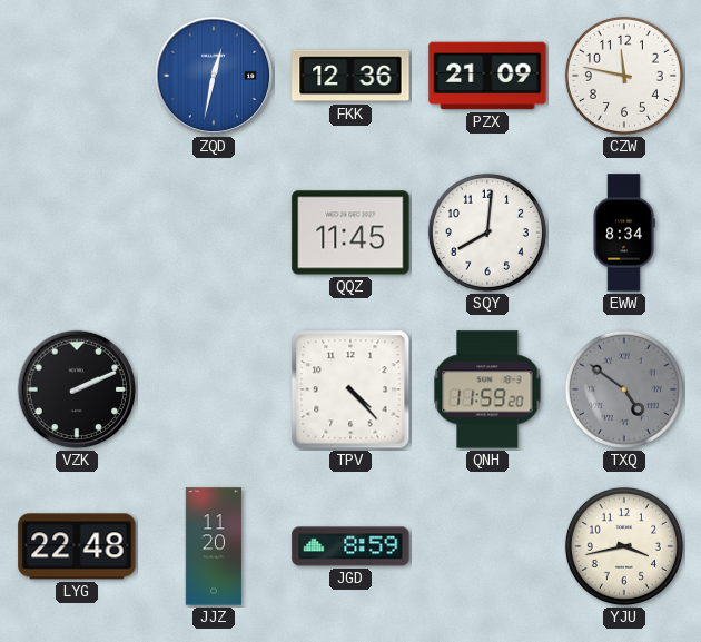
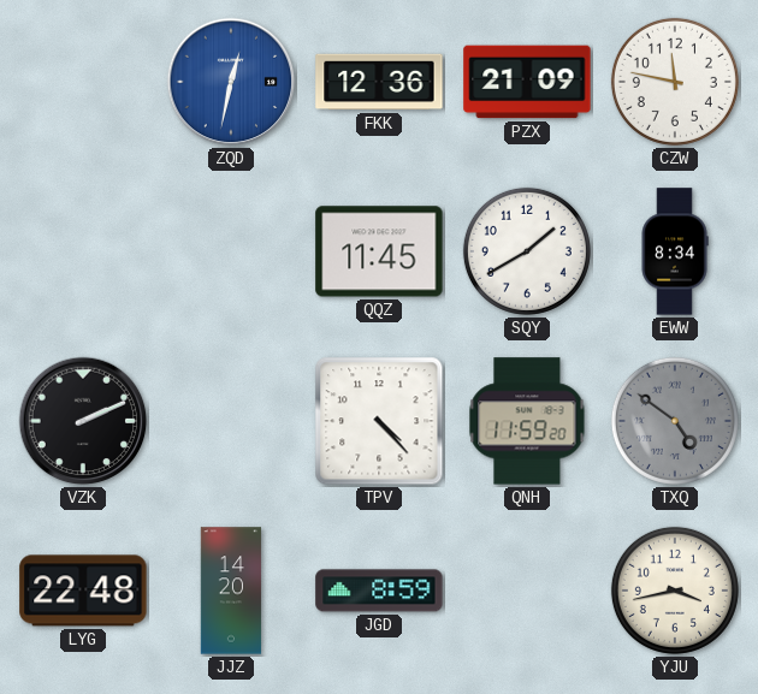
SQY: 8:01 -> 1:40
JJZ: 11:20 -> 14:20
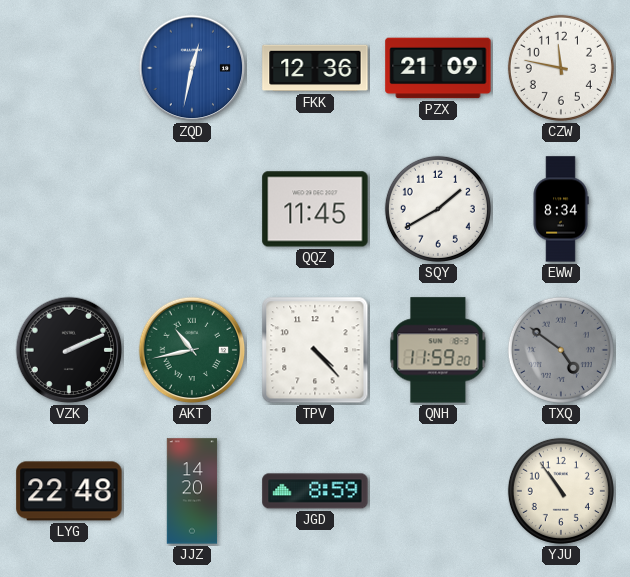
AKT: none -> 10:43
YJU: 3:43 -> 10:54
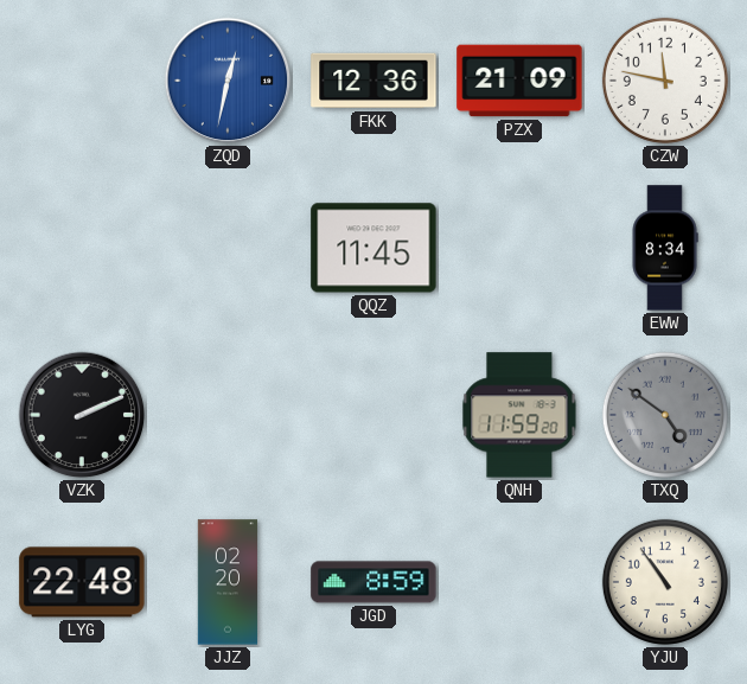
SQY: 1:40 -> none
AKT: 10:43 -> none
TPV: 4:23 -> none
JJZ: 14:20 -> 02:20
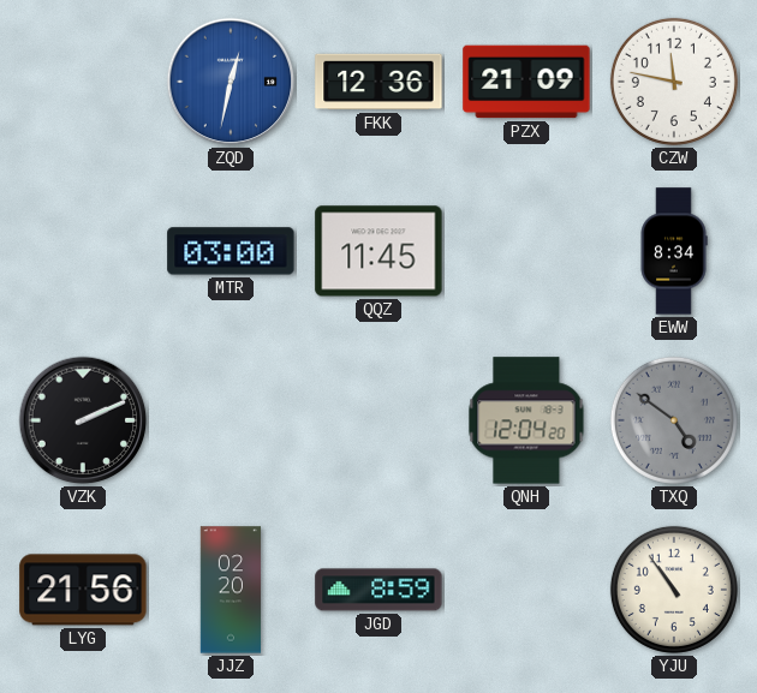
MTR: none -> 03:00
QNH: 11:59 -> 12:04
LYG: 22:48 -> 21:56
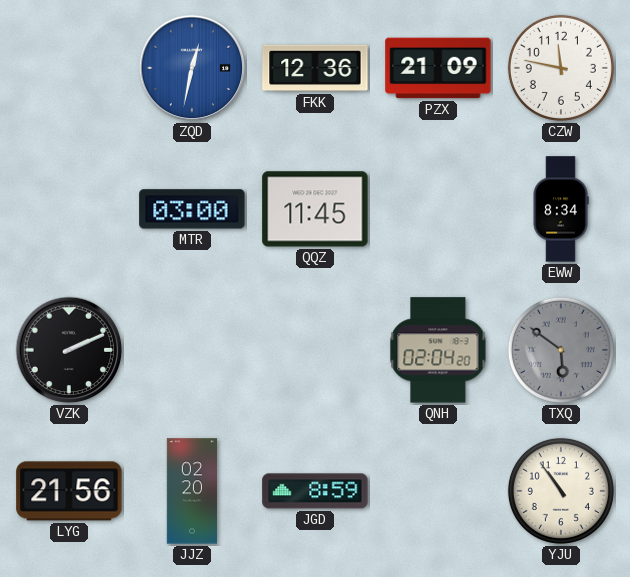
QNH: 12:04 -> 02:04
TXQ: 4:51 -> 5:51
